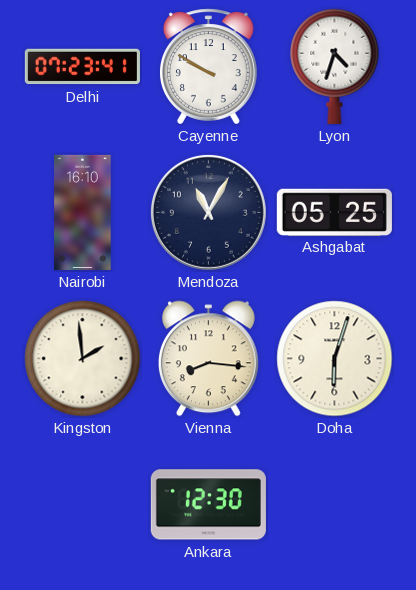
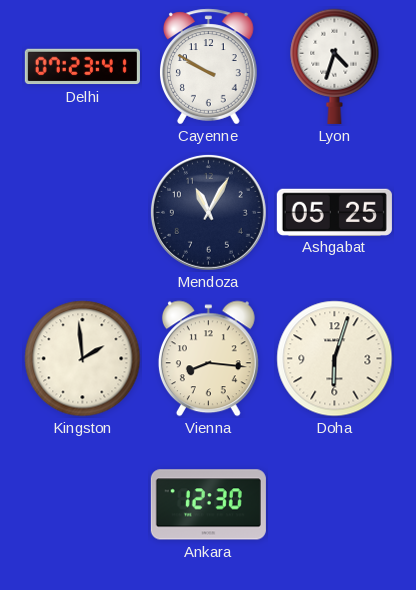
Nairobi: 16:10 -> none
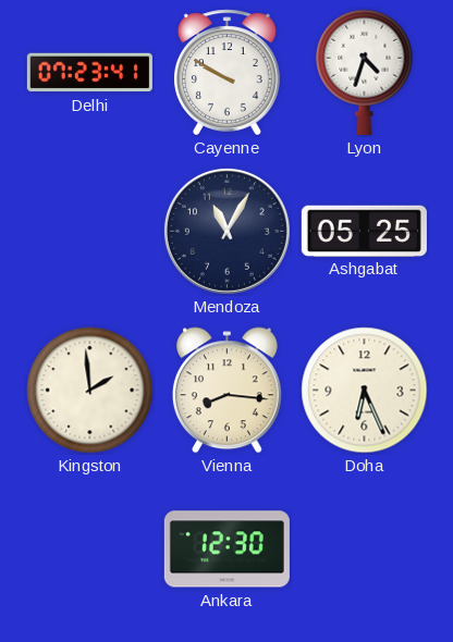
Doha: 6:03 -> 6:26
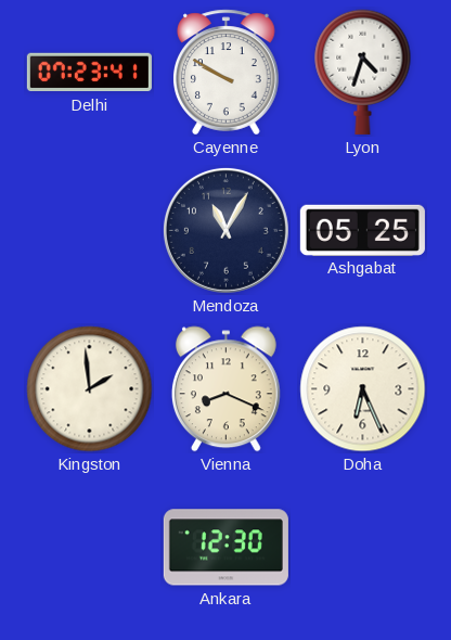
Vienna: 8:16 -> 8:19
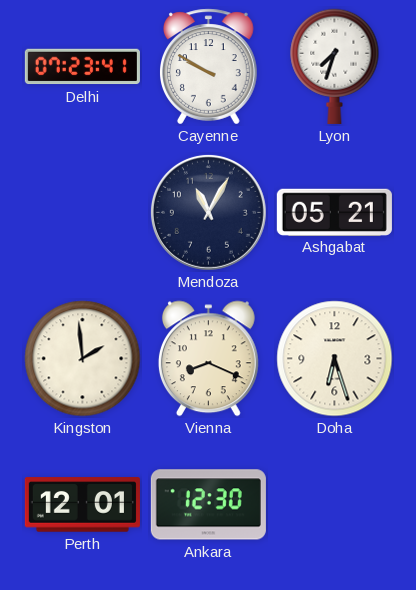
Lyon: 4:33 -> 7:33
Ashgabat: 05:25 -> 05:21
Doha: 6:26 -> 6:27
Perth: none -> 12:01
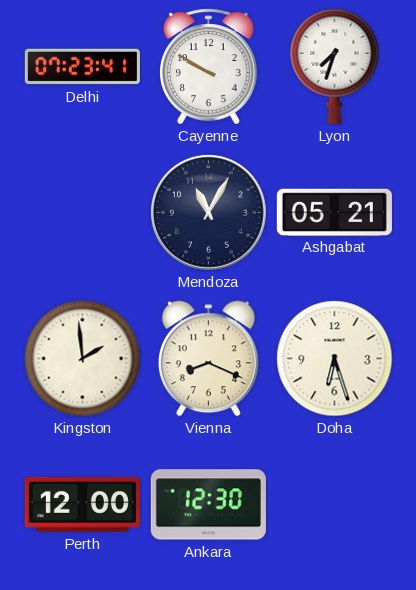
Perth: 12:01 -> 12:00
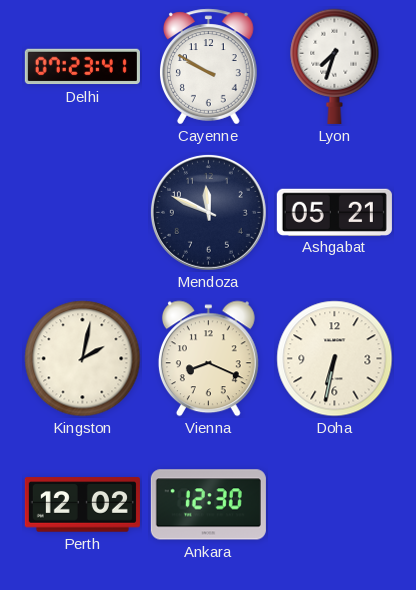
Mendoza: 11:05 -> 11:49
Kingston: 1:59 -> 2:02
Doha: 6:27 -> 6:32
Perth: 12:00 -> 12:02
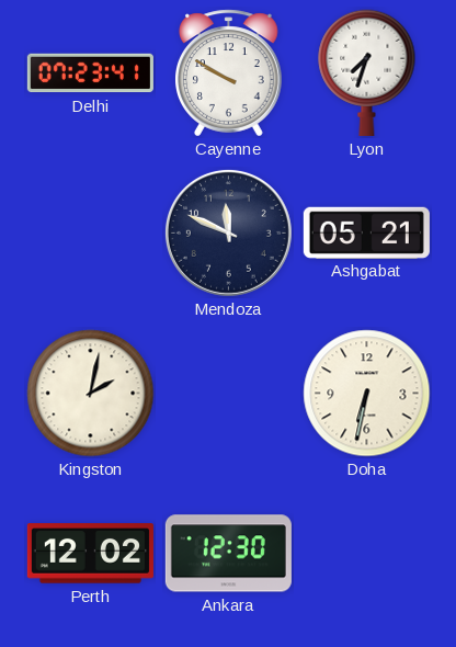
Vienna: 8:19 -> none
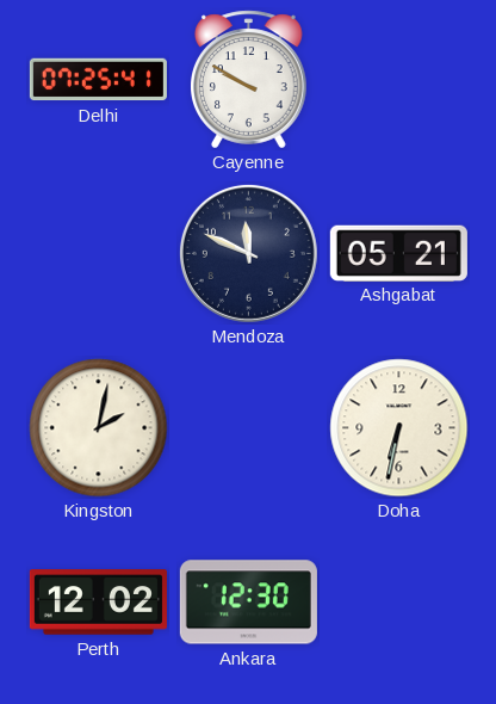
Delhi: 07:23 -> 07:25
Lyon: 7:33 -> none
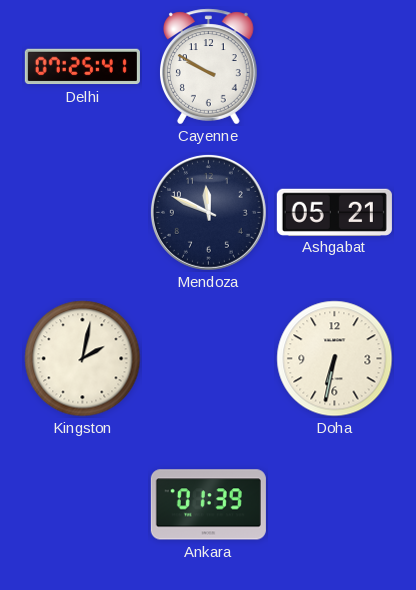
Perth: 12:02 -> none
Ankara: 12:30 -> 01:39
